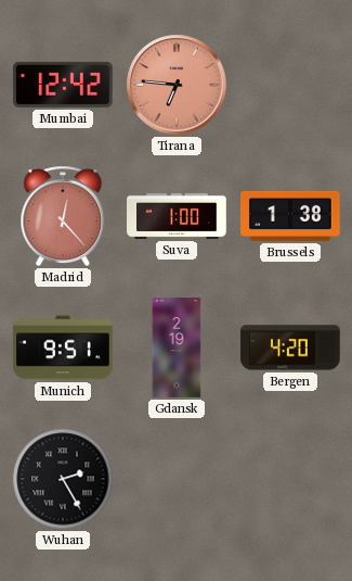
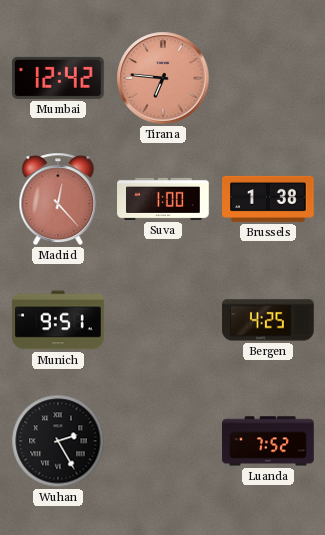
Gdansk: 2:19 -> none
Bergen: 4:20 -> 4:25
Luanda: none -> 7:52
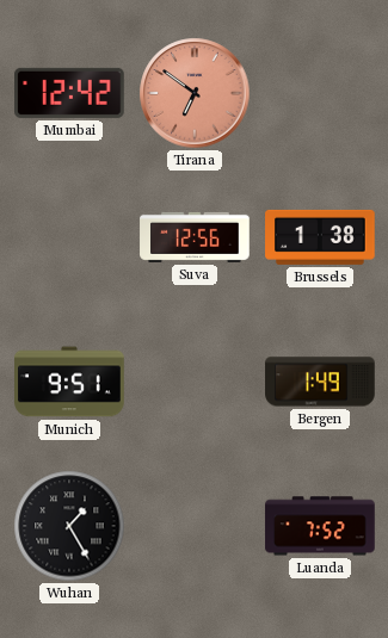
Tirana: 6:46 -> 6:51
Madrid: 12:23 -> none
Suva: 1:00 -> 12:56
Bergen: 4:25 -> 1:49
Wuhan: 2:25 -> 1:25
